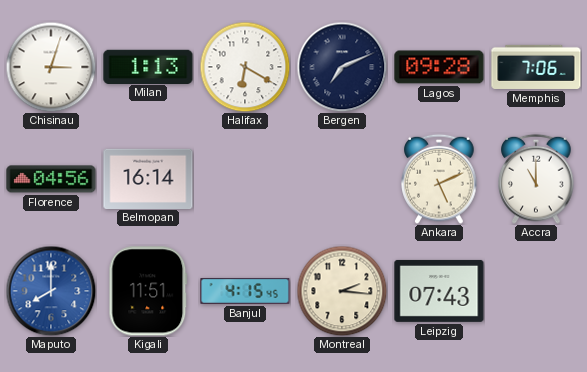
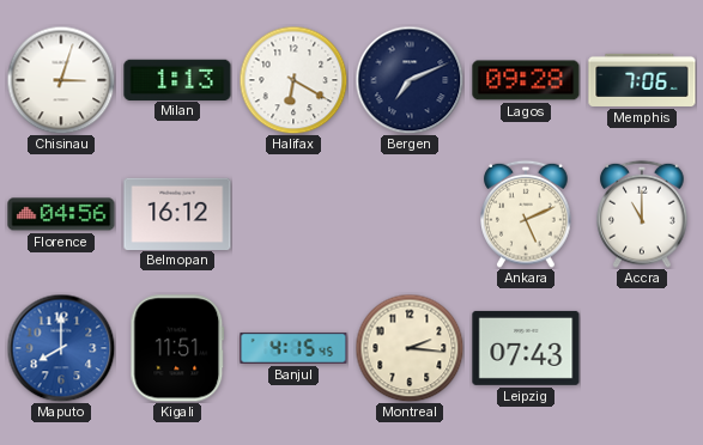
Belmopan: 16:14 -> 16:12
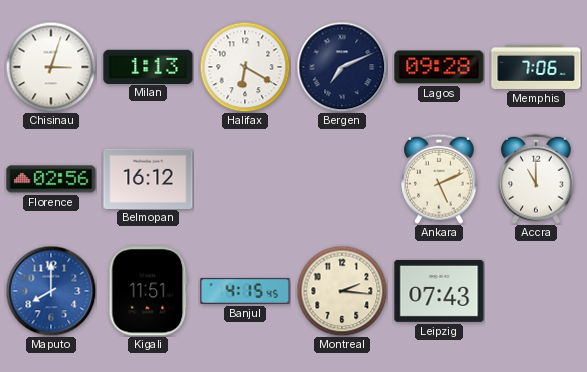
Florence: 04:56 -> 02:56
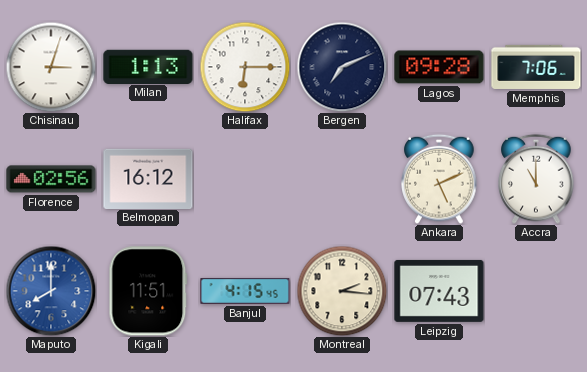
Halifax: 6:20 -> 6:15
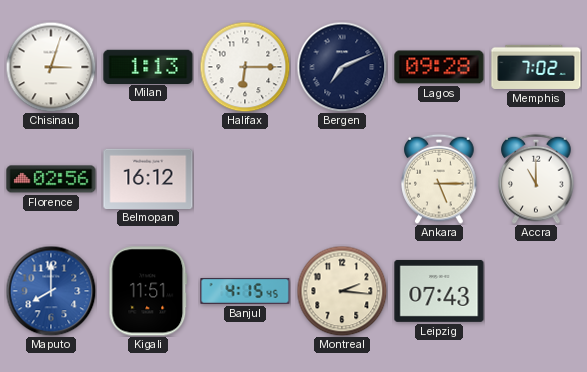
Memphis: 7:06 -> 7:02
Ankara: 5:11 -> 5:15
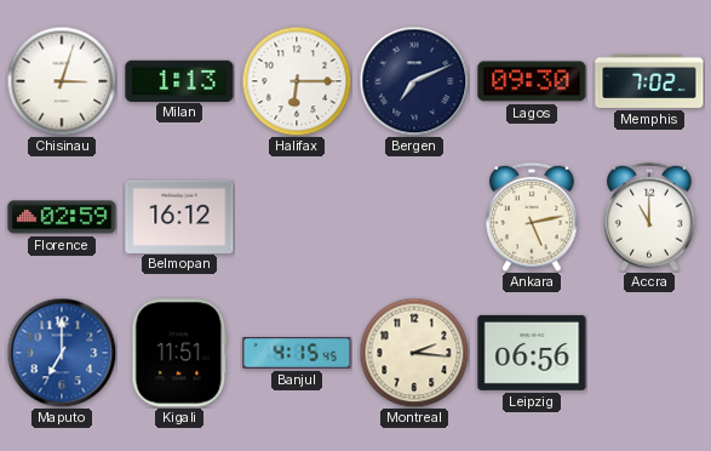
Lagos: 09:28 -> 09:30
Florence: 02:56 -> 02:59
Ankara: 5:15 -> 5:13
Maputo: 8:00 -> 7:00
Leipzig: 07:43 -> 06:56
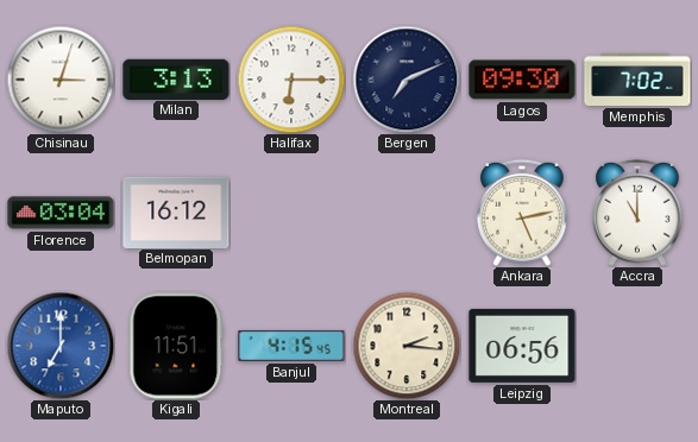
Milan: 1:13 -> 3:13
Florence: 02:59 -> 03:04
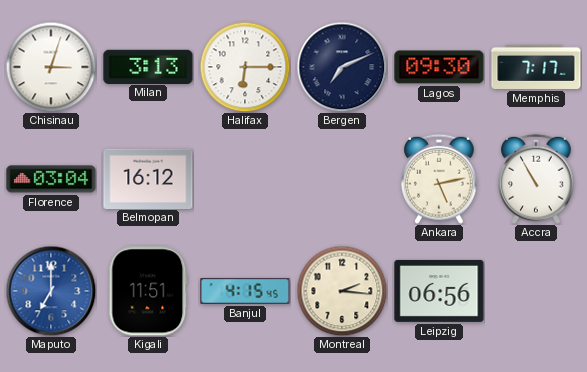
Memphis: 7:02 -> 7:17
Accra: 11:00 -> 10:55
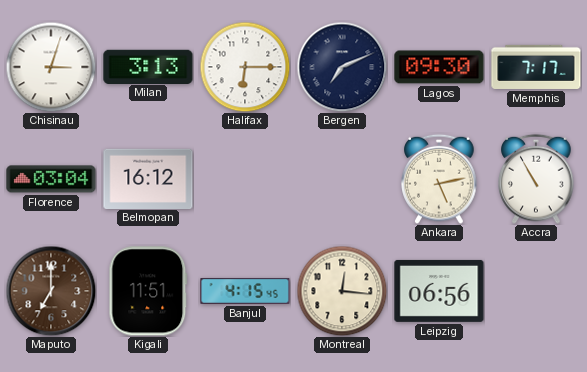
Maputo dial: blue -> brown
Montreal: 2:16 -> 12:16
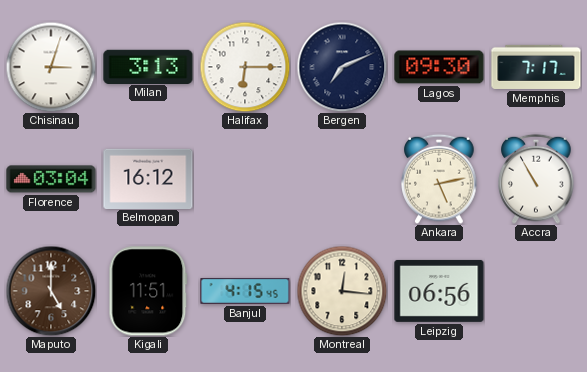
Maputo: 7:00 -> 5:00
